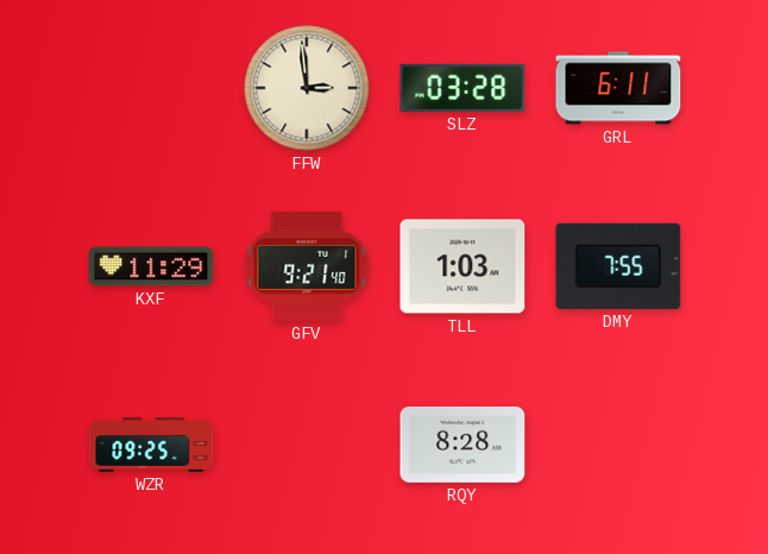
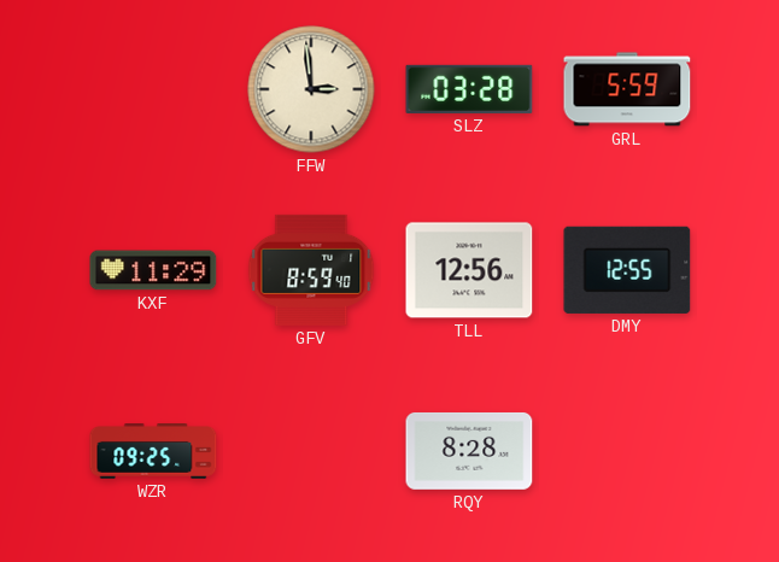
GRL: 6:11 -> 5:59
GFV: 9:21 -> 8:59
TLL: 1:03 -> 12:56
DMY: 7:55 -> 12:55
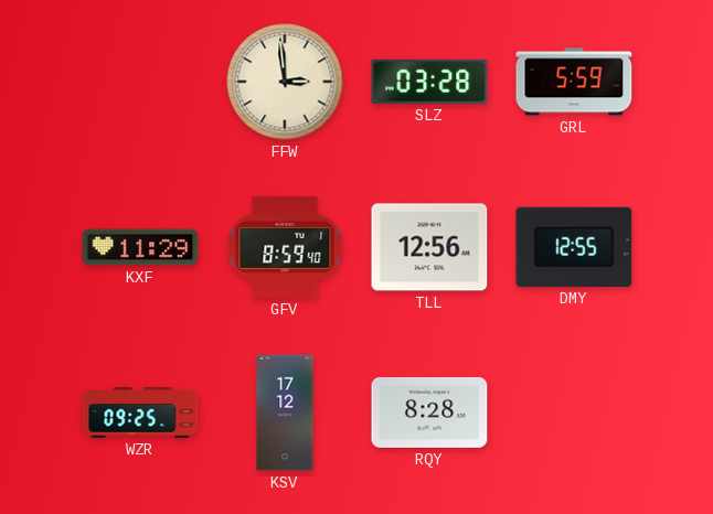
KSV: none -> 17:12
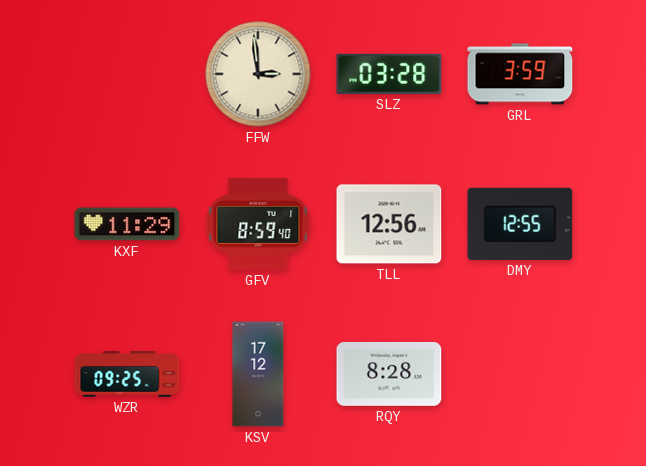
GRL: 5:59 -> 3:59
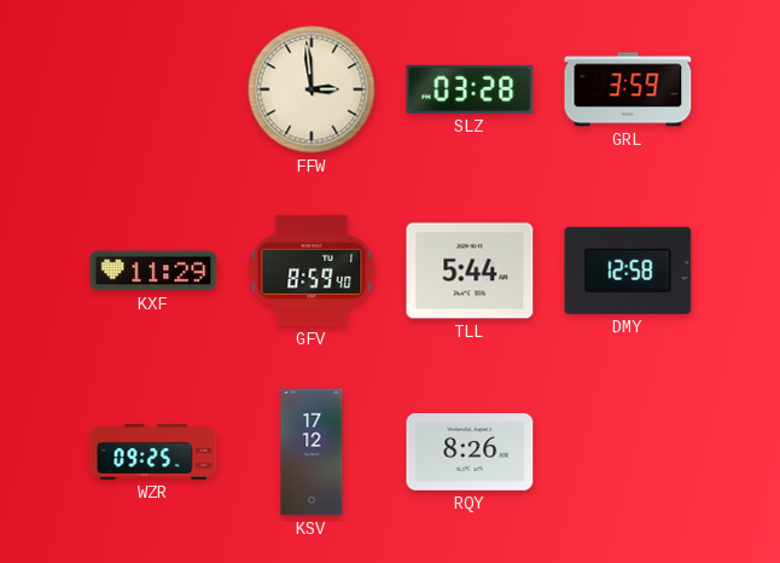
TLL: 12:56 -> 5:44
DMY: 12:55 -> 12:58
RQY: 8:28 -> 8:26
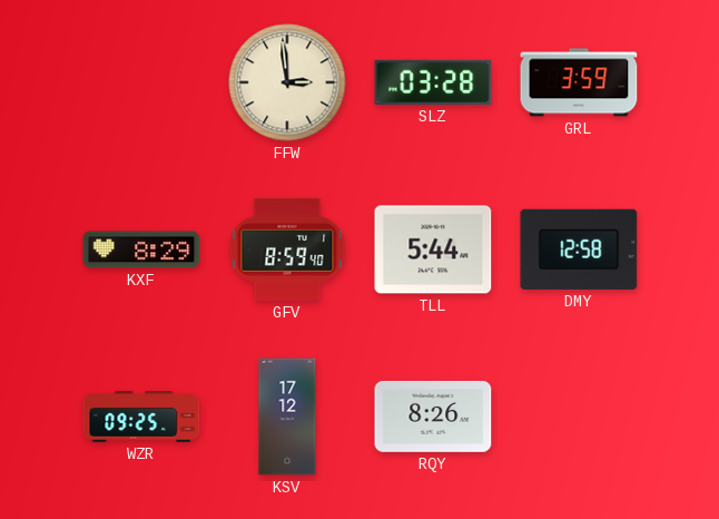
KXF: 11:29 -> 8:29
